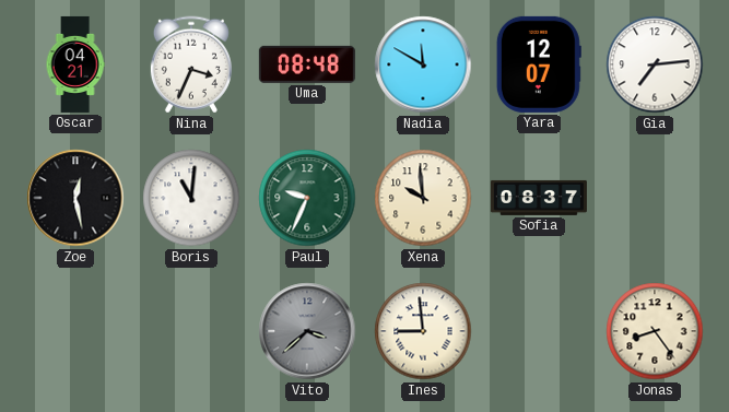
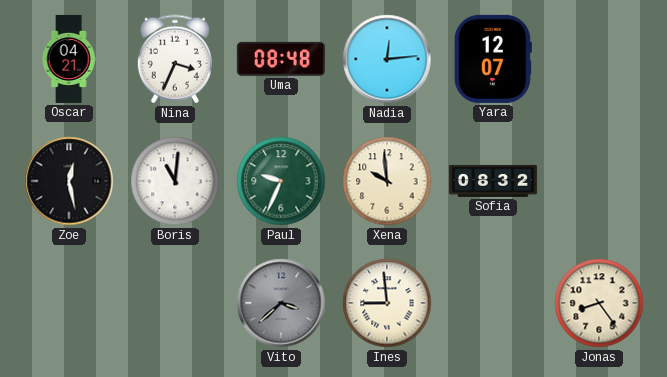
Nadia: 11:50 -> 12:14
Gia: 7:14 -> none
Sofia: 08:37 -> 08:32
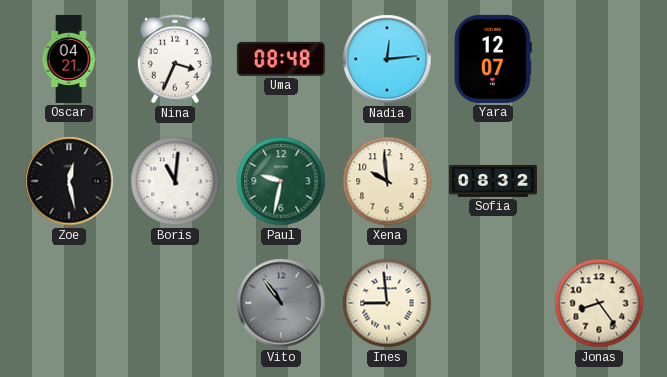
Paul: 9:34 -> 9:32
Vito: 3:38 -> 10:54
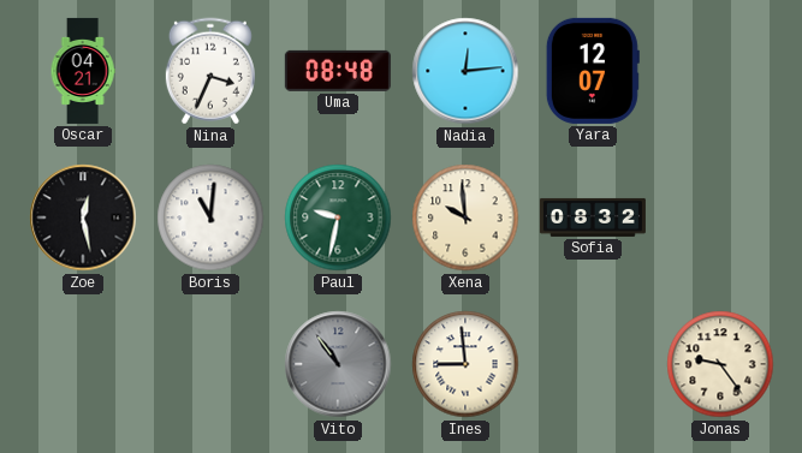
Jonas: 8:24 -> 9:24
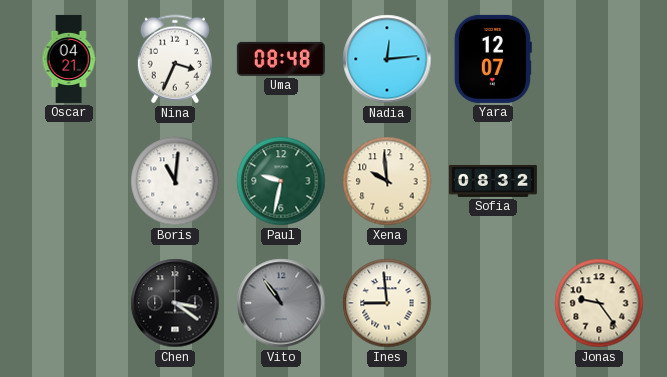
Zoe: 12:28 -> none
Chen: none -> 3:21
